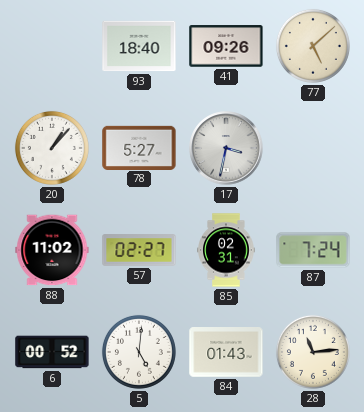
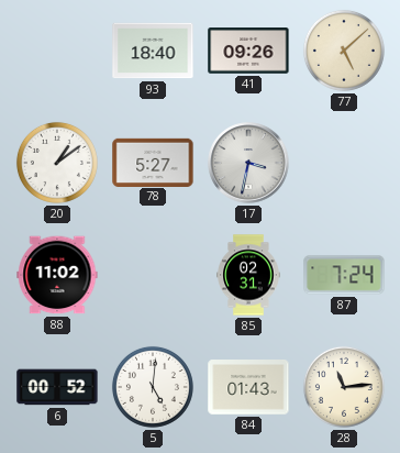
20: 1:07 -> 1:09
57: 02:27 -> none
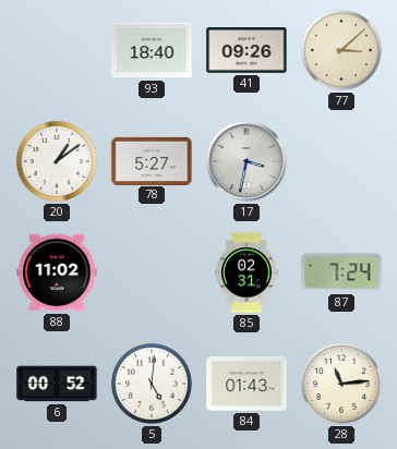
77: 5:08 -> 3:08
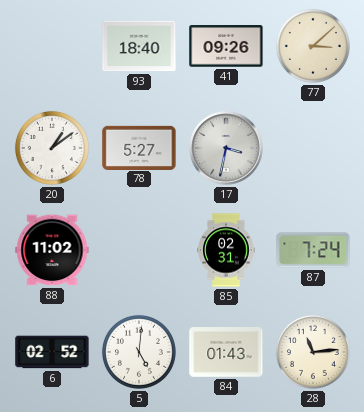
6: 00:52 -> 02:52
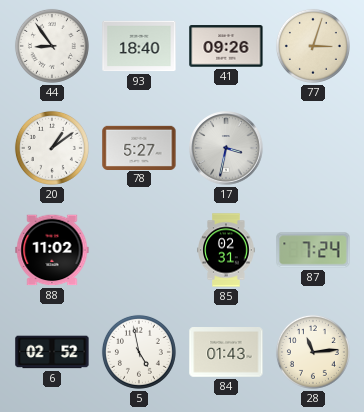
44: none -> 8:54
77: 3:08 -> 3:03
5: 5:01 -> 4:58
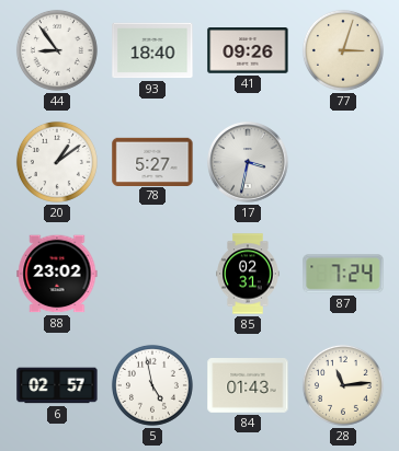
88: 11:02 -> 23:02
6: 02:52 -> 02:57
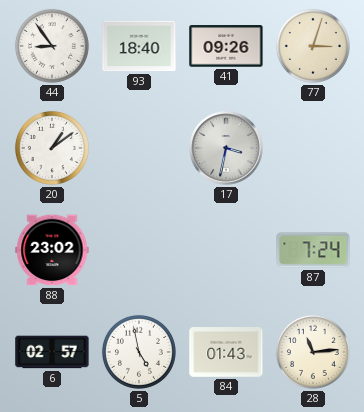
78: 5:27 -> none
85: 02:31 -> none
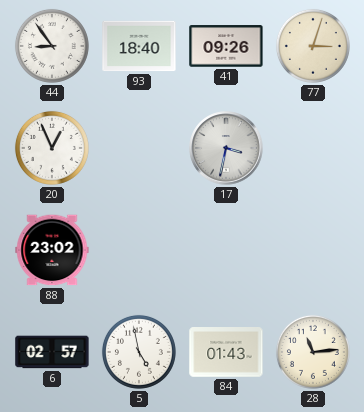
20: 1:09 -> 12:56
87: 7:24 -> none
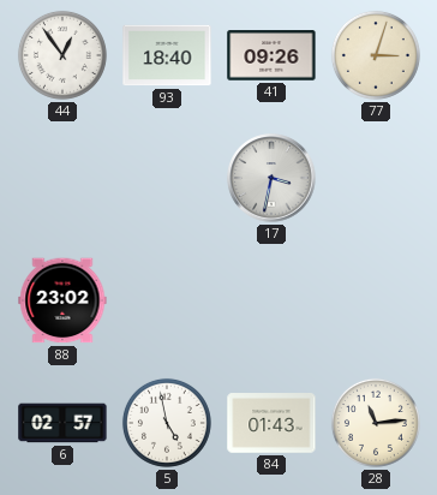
44: 8:54 -> 12:54
20: 12:56 -> none
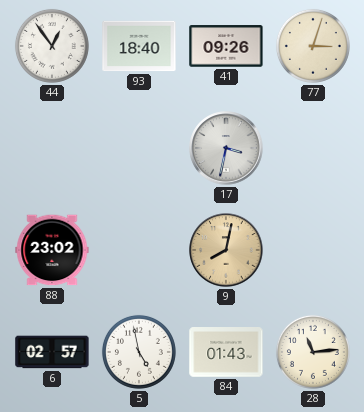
9: none -> 8:02
